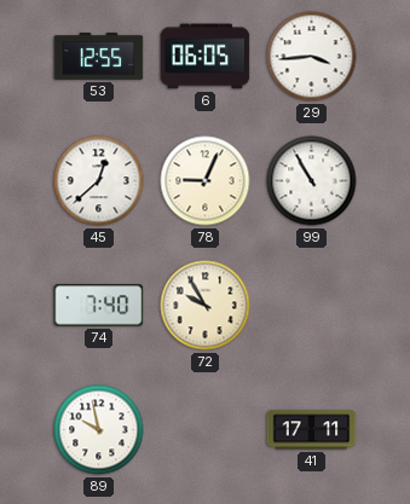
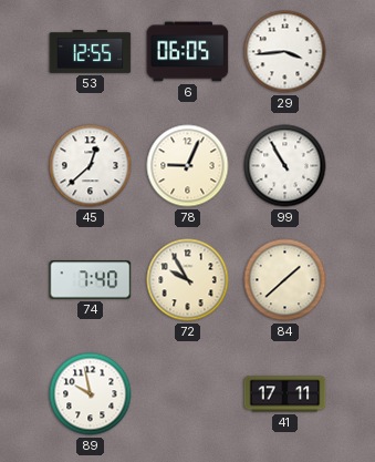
84: none -> 1:38
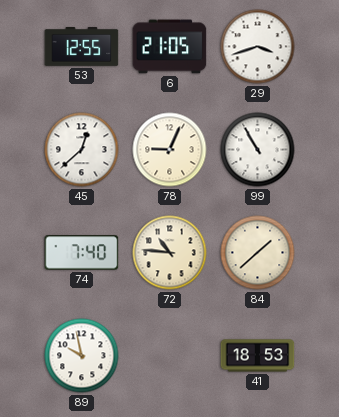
6: 06:05 -> 21:05
29: 3:44 -> 3:42
72: 9:55 -> 10:46
41: 17:11 -> 18:53
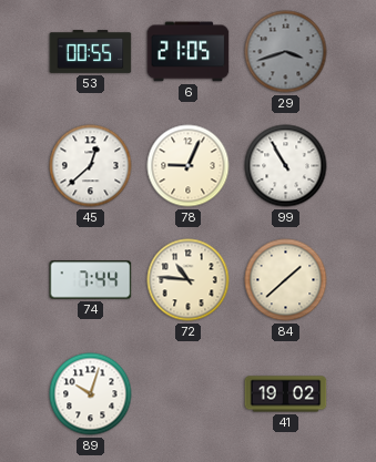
53: 12:55 -> 00:55
29 dial: white -> grey
74: 7:40 -> 7:44
89: 9:58 -> 10:03
41: 18:53 -> 19:02
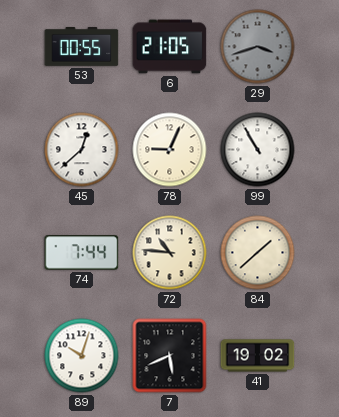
7: none -> 5:41
